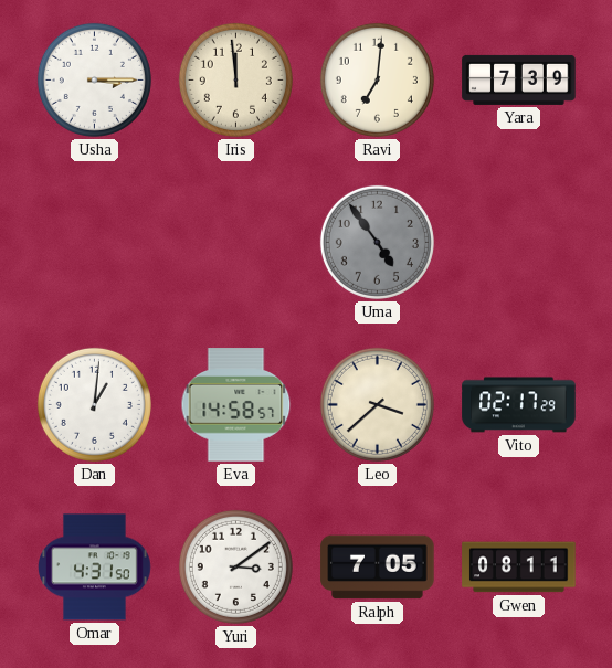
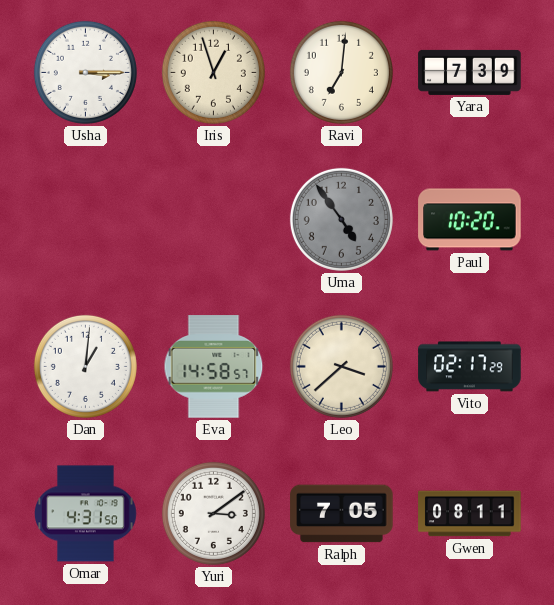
Iris: 11:59 -> 12:57
Paul: none -> 10:20
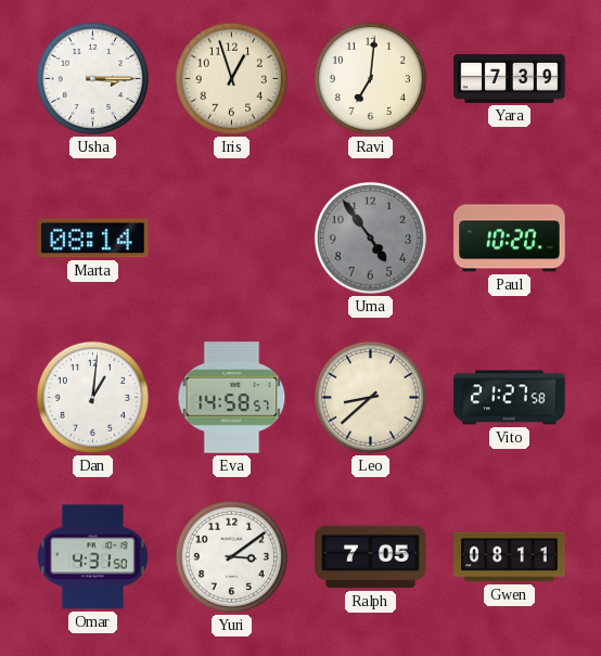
Marta: none -> 08:14
Leo: 3:38 -> 8:38
Vito: 02:17 -> 21:27
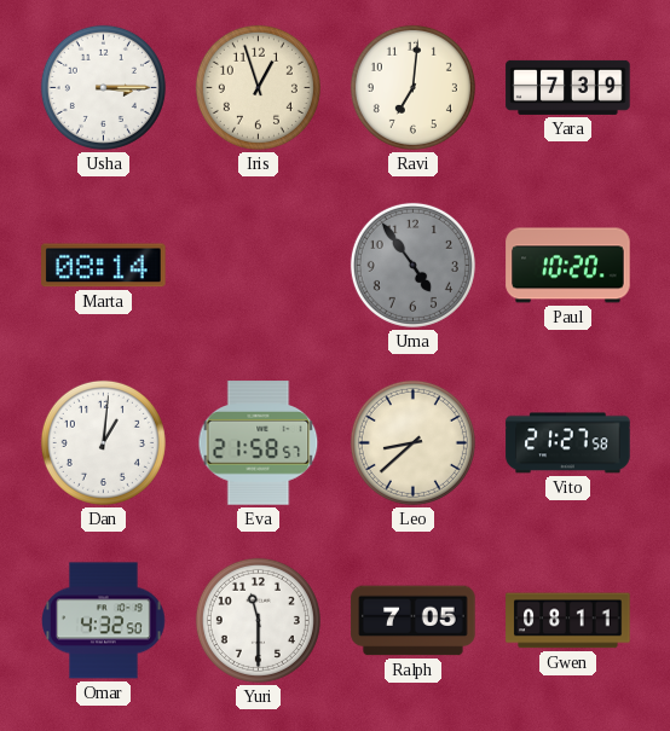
Eva: 14:58 -> 21:58
Omar: 4:31 -> 4:32
Yuri: 3:09 -> 11:30
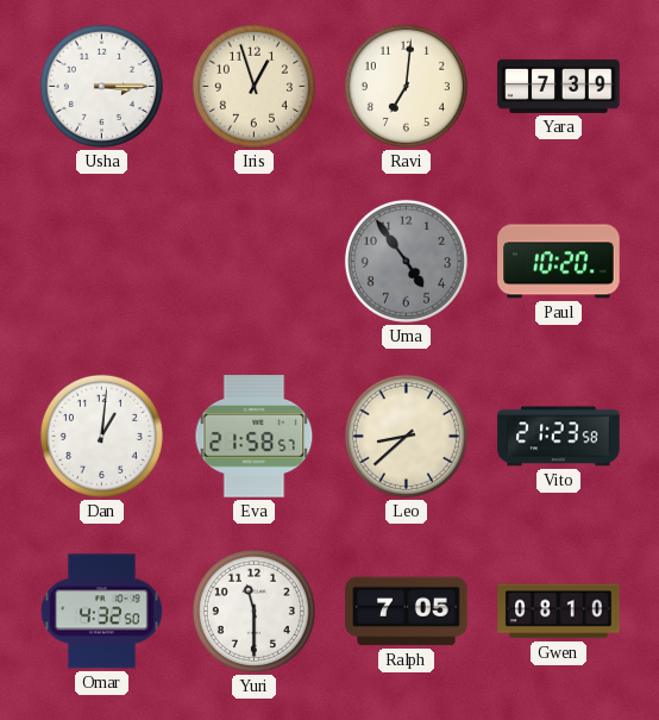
Marta: 08:14 -> none
Vito: 21:27 -> 21:23
Gwen: 08:11 -> 08:10
